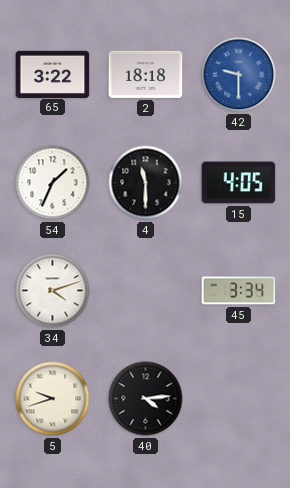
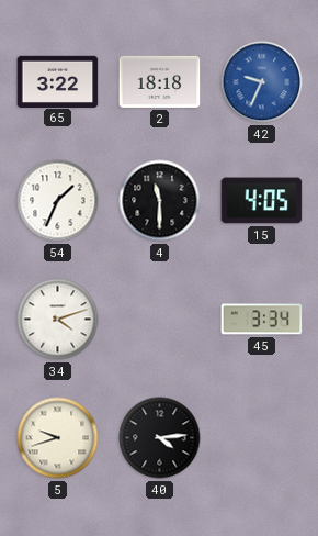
42: 9:30 -> 9:34
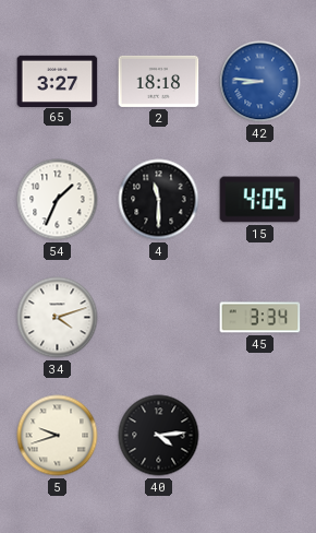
65: 3:22 -> 3:27
42: 9:34 -> 8:46
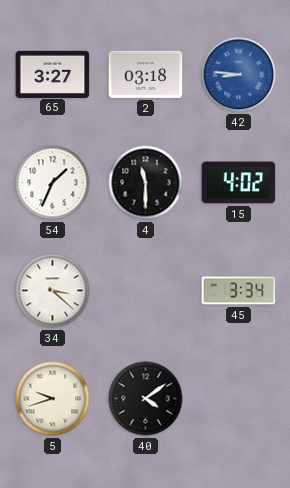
2: 18:18 -> 03:18
15: 4:05 -> 4:02
34: 4:12 -> 3:22
40: 4:14 -> 4:09
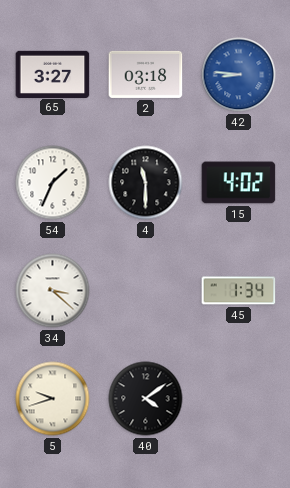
45: 3:34 -> 1:34
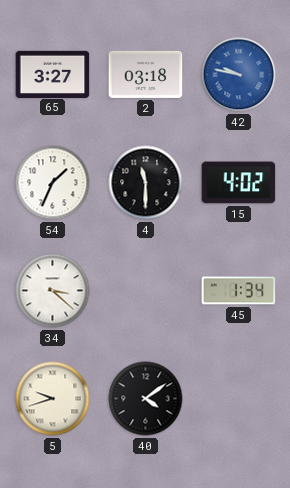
42: 8:46 -> 9:47
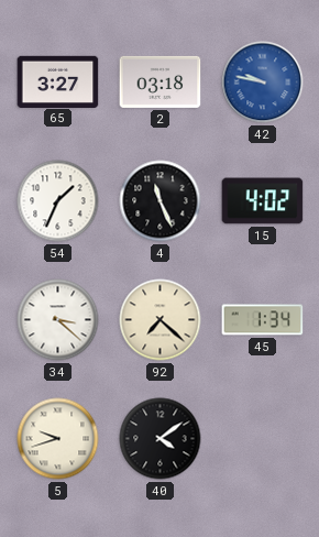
4: 11:30 -> 11:26
92: none -> 7:22
